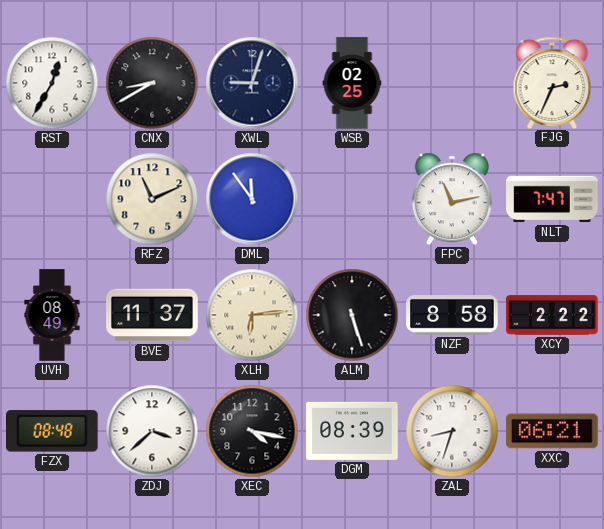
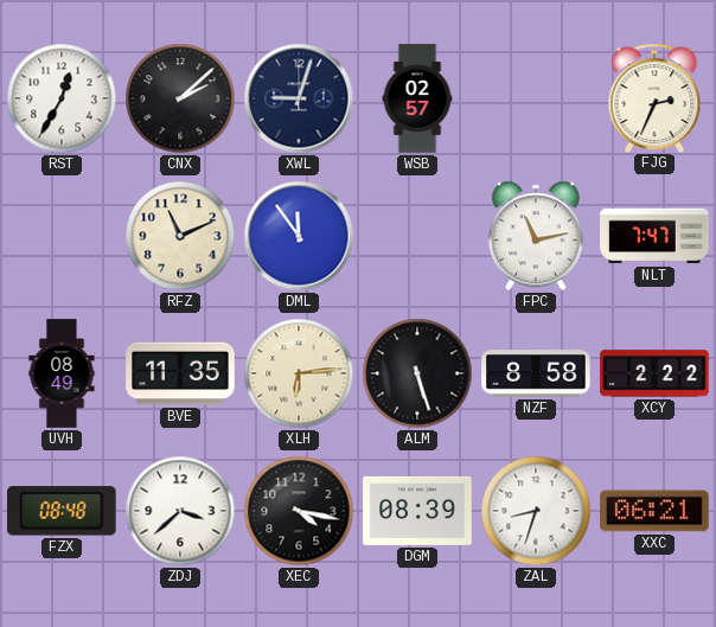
CNX: 8:40 -> 2:08
WSB: 02:25 -> 02:57
BVE: 11:37 -> 11:35
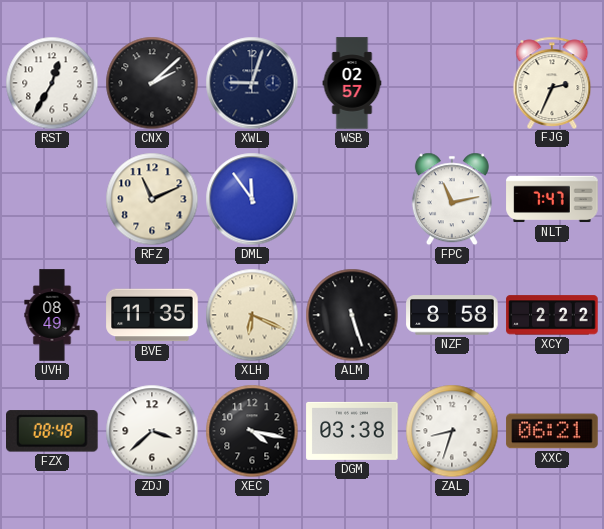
XLH: 6:14 -> 6:19
DGM: 08:39 -> 03:38
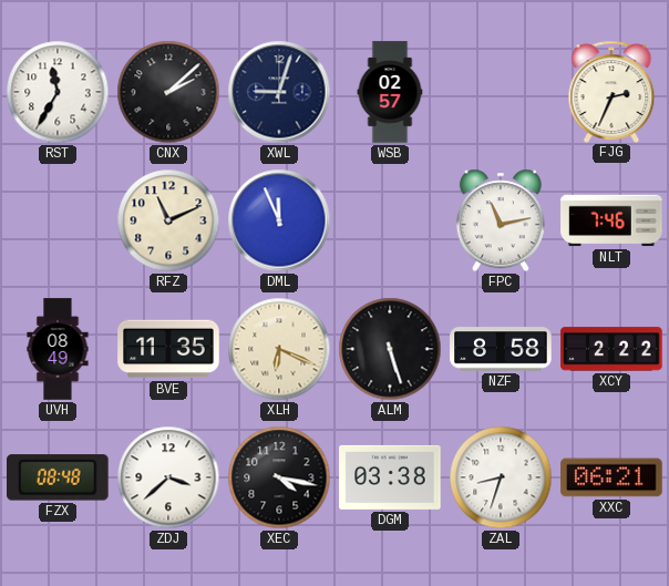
RST: 12:35 -> 11:35
DML: 11:54 -> 11:56
NLT: 7:47 -> 7:46
